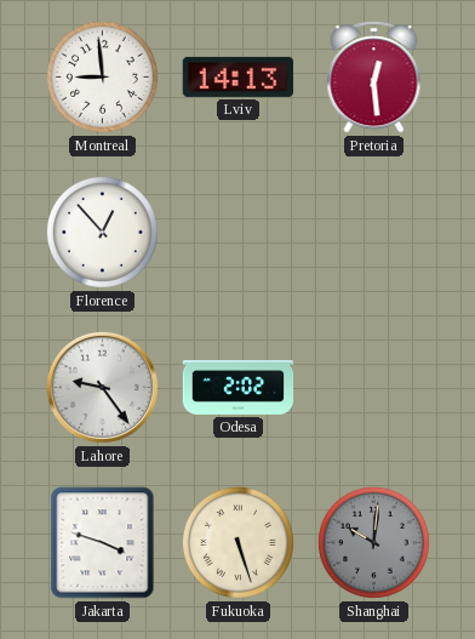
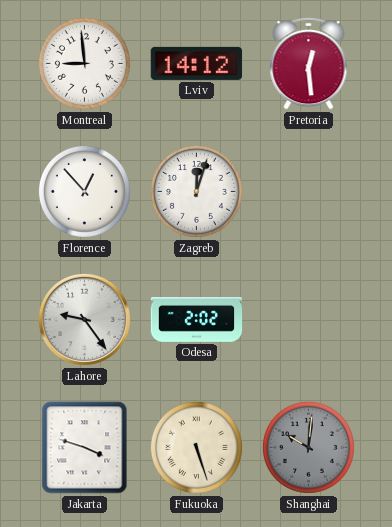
Lviv: 14:13 -> 14:12
Zagreb: none -> 12:03
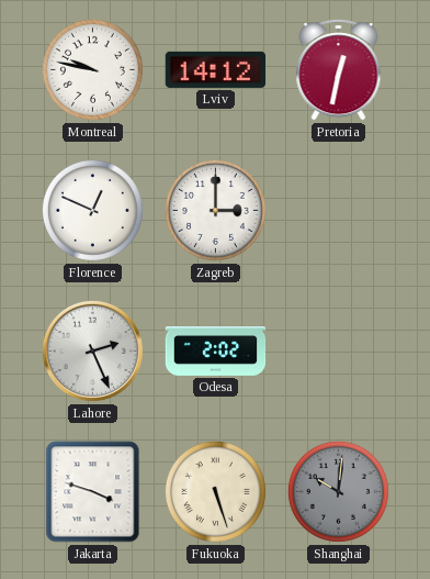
Montreal: 8:59 -> 9:47
Pretoria: 12:29 -> 12:32
Florence: 12:53 -> 12:49
Zagreb: 12:03 -> 3:00
Lahore: 9:24 -> 2:26
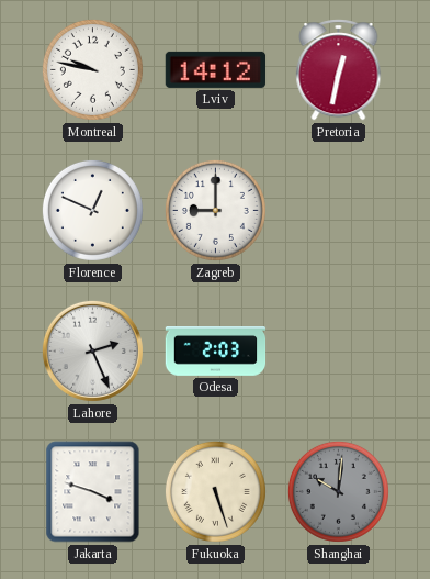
Zagreb: 3:00 -> 9:00
Odesa: 2:02 -> 2:03
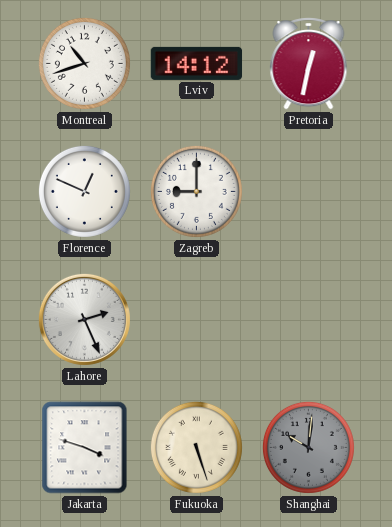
Montreal: 9:47 -> 10:42
Odesa: 2:03 -> none
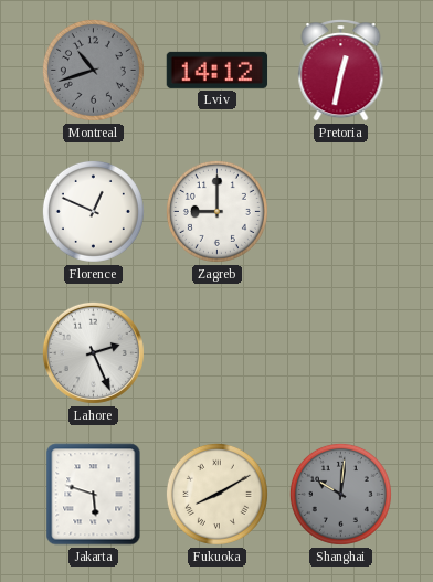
Montreal dial: white -> grey
Jakarta: 3:48 -> 5:48
Fukuoka: 5:27 -> 8:10
